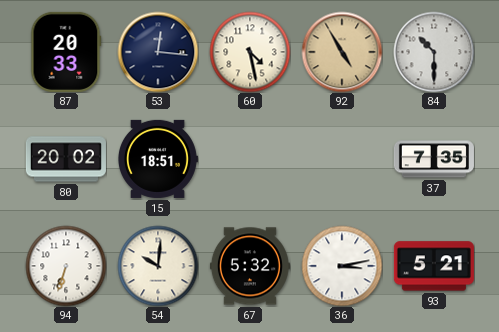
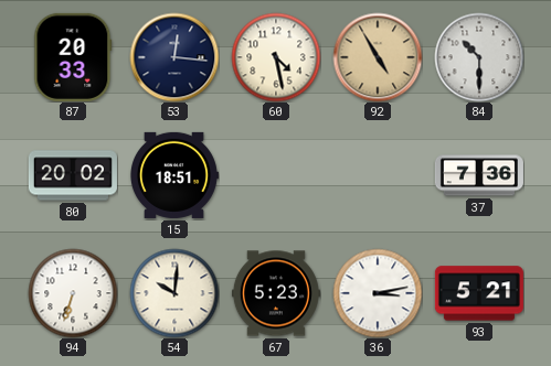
37: 7:35 -> 7:36
67: 5:32 -> 5:23
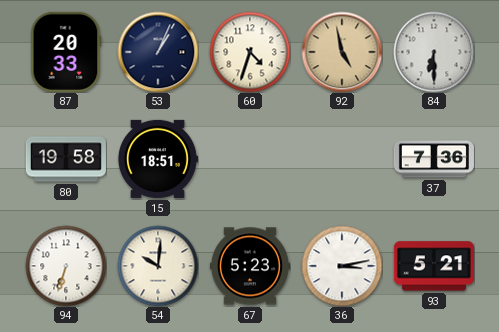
53: 12:16 -> 1:04
60: 4:28 -> 4:33
92: 4:55 -> 4:58
84: 10:30 -> 6:30
80: 20:02 -> 19:58
